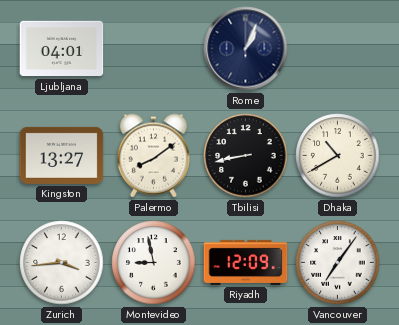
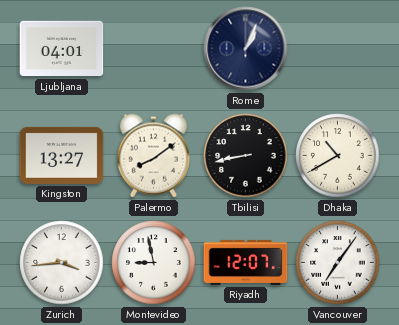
Riyadh: 12:09 -> 12:07
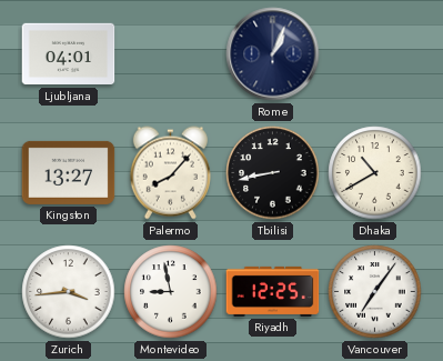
Palermo: 8:09 -> 8:07
Riyadh: 12:07 -> 12:25
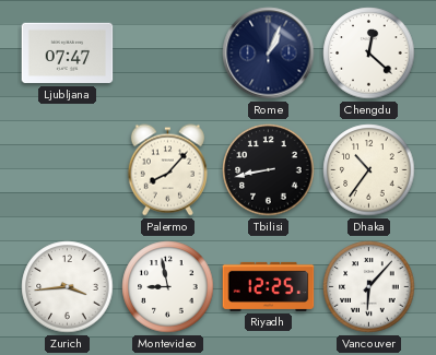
Ljubljana: 04:01 -> 07:47
Chengdu: none -> 12:22
Kingston: 13:27 -> none
Dhaka: 10:40 -> 10:36
Vancouver: 7:06 -> 6:07
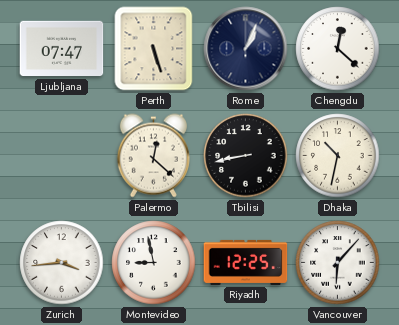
Perth: none -> 5:27
Palermo: 8:07 -> 12:22
Dhaka: 10:36 -> 10:32
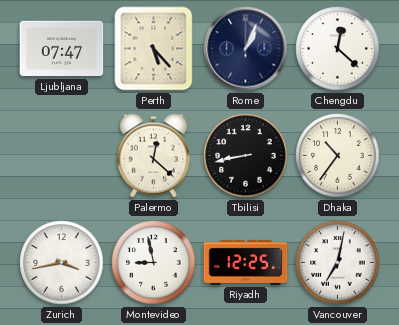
Perth: 5:27 -> 5:23
Dhaka: 10:32 -> 10:36
Zurich: 3:44 -> 3:43
Vancouver: 6:07 -> 7:02
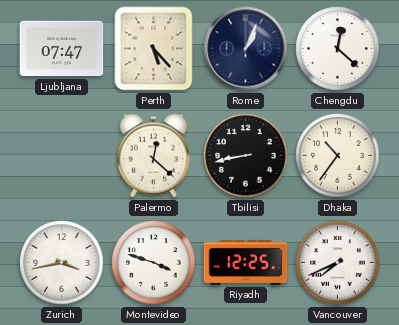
Montevideo: 8:58 -> 3:48
Vancouver: 7:02 -> 7:41
